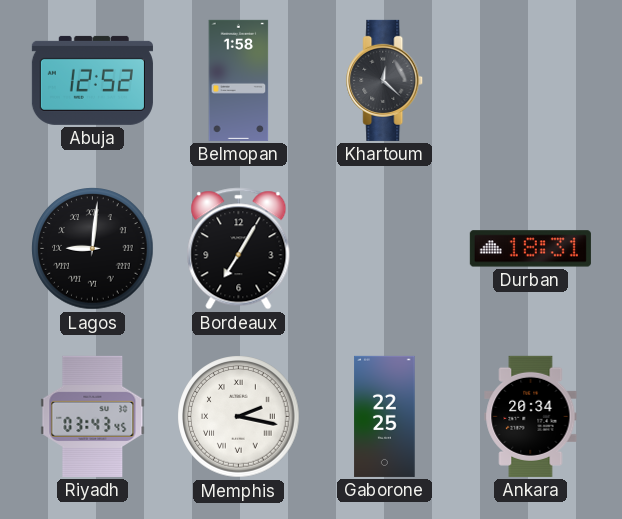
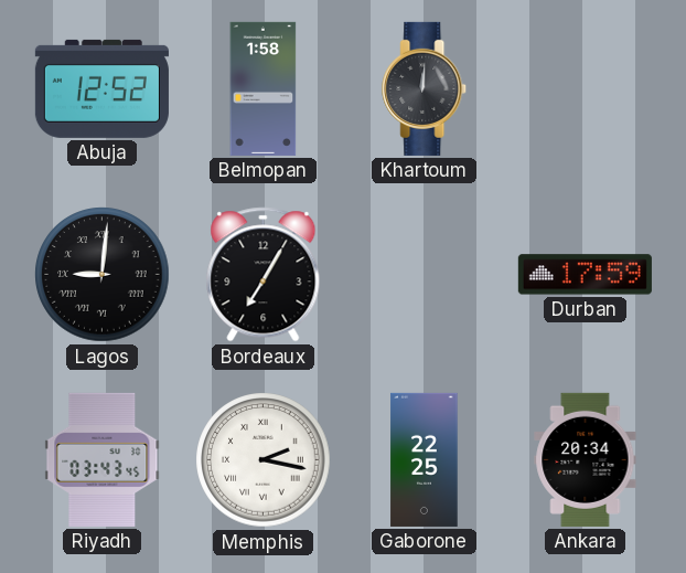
Khartoum: 12:22 -> 12:01
Durban: 18:31 -> 17:59
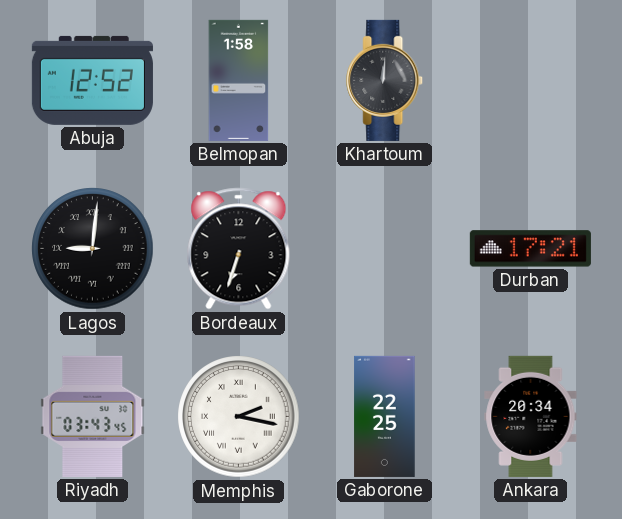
Bordeaux: 7:05 -> 6:33
Durban: 17:59 -> 17:21
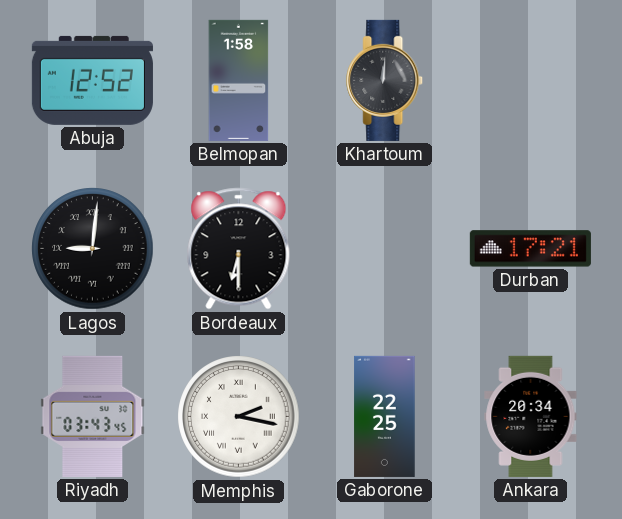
Bordeaux: 6:33 -> 6:30
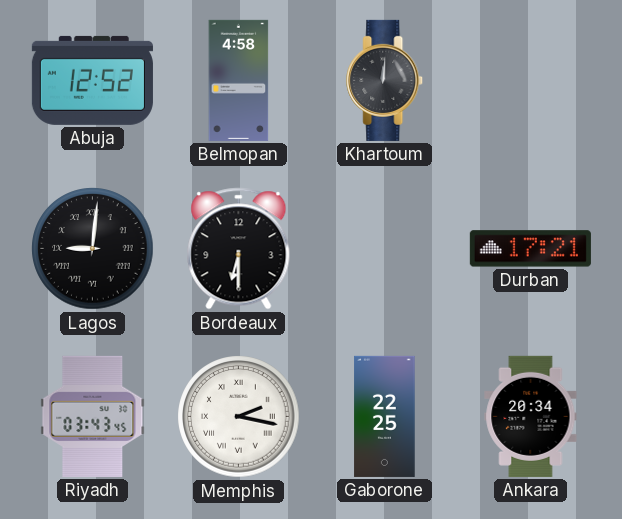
Belmopan: 1:58 -> 4:58
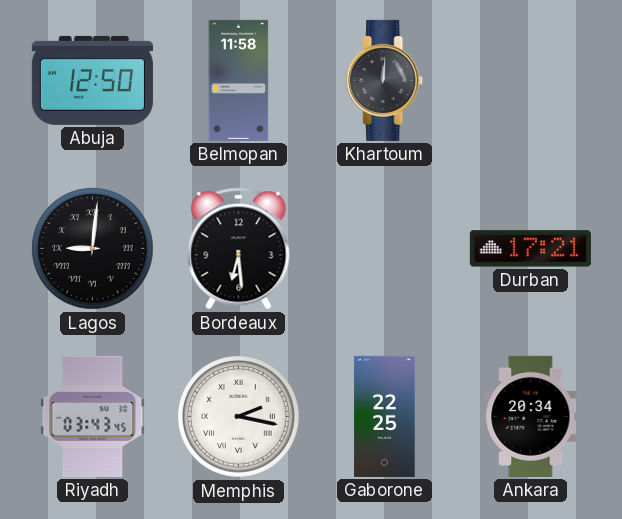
Abuja: 12:52 -> 12:50
Belmopan: 4:58 -> 11:58
Bordeaux: 6:30 -> 6:29
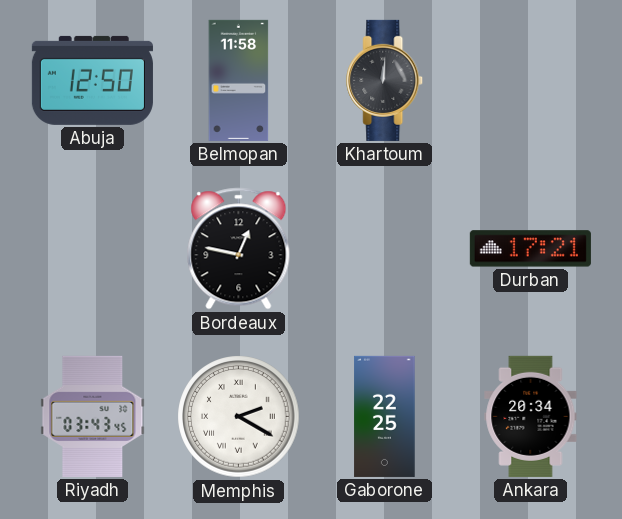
Lagos: 9:01 -> none
Bordeaux: 6:29 -> 12:47
Memphis: 2:17 -> 2:20
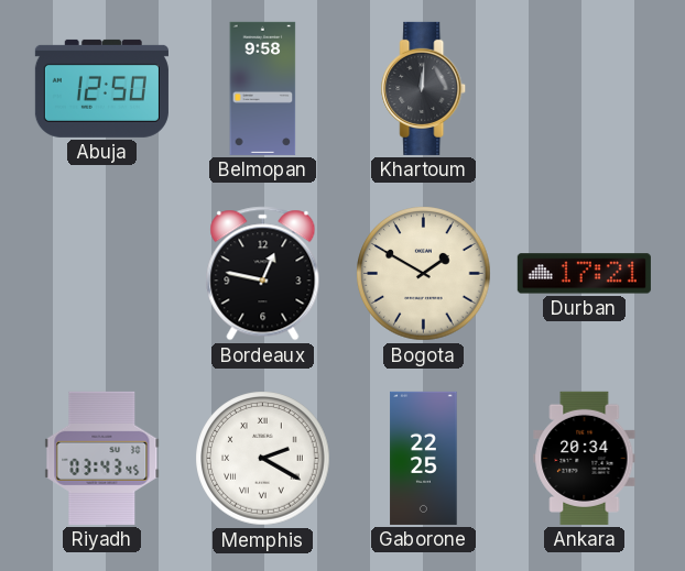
Belmopan: 11:58 -> 9:58
Bogota: none -> 1:50
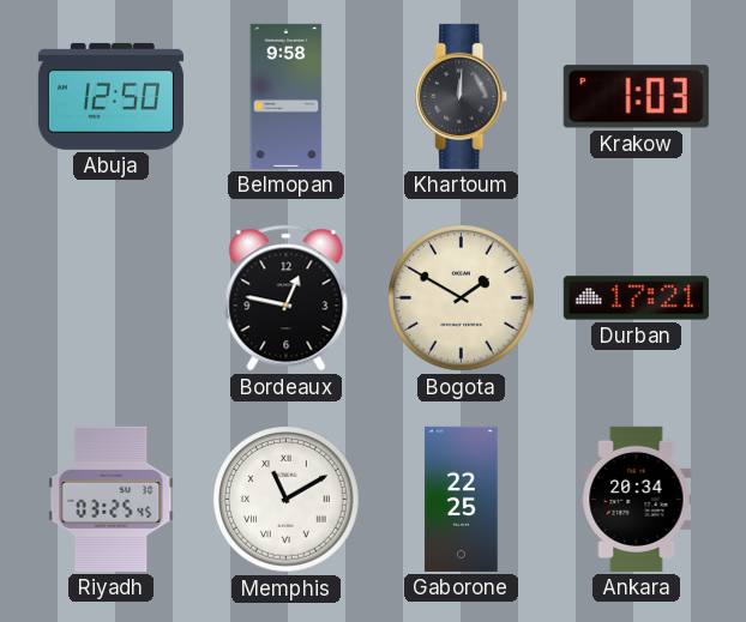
Krakow: none -> 1:03
Riyadh: 03:43 -> 03:25
Memphis: 2:20 -> 11:10
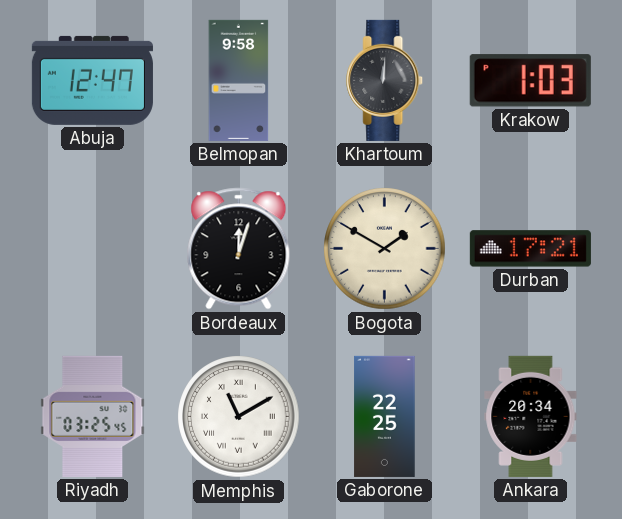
Abuja: 12:50 -> 12:47
Bordeaux: 12:47 -> 12:03
